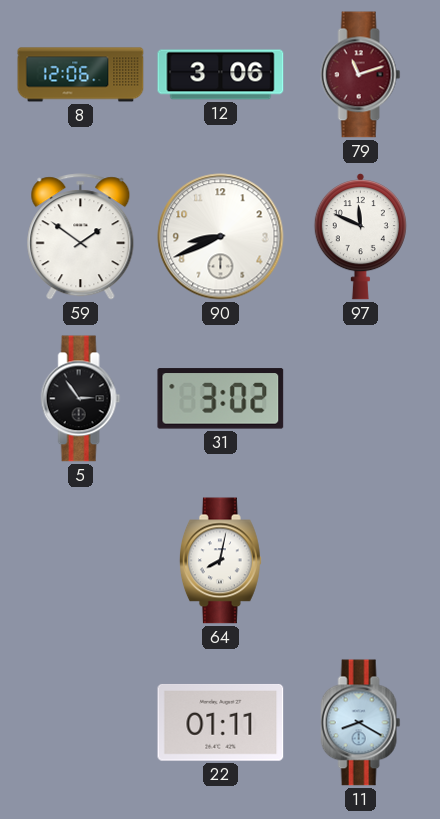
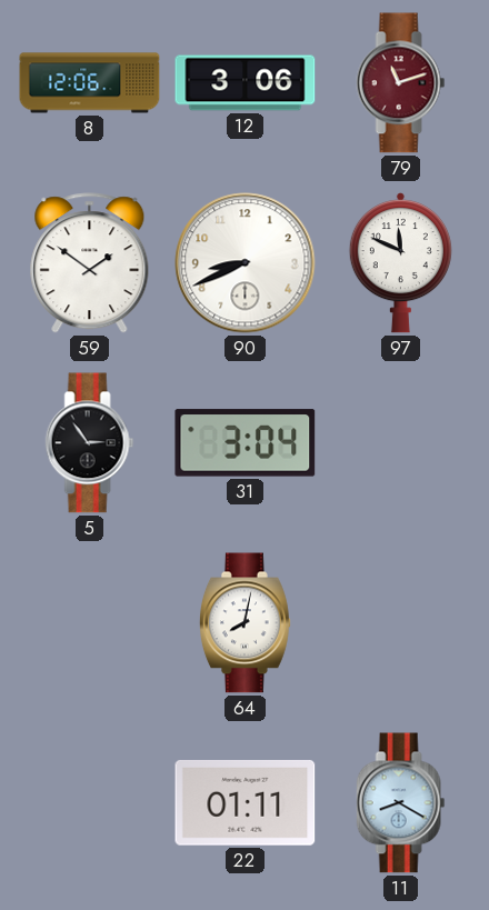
31: 3:02 -> 3:04
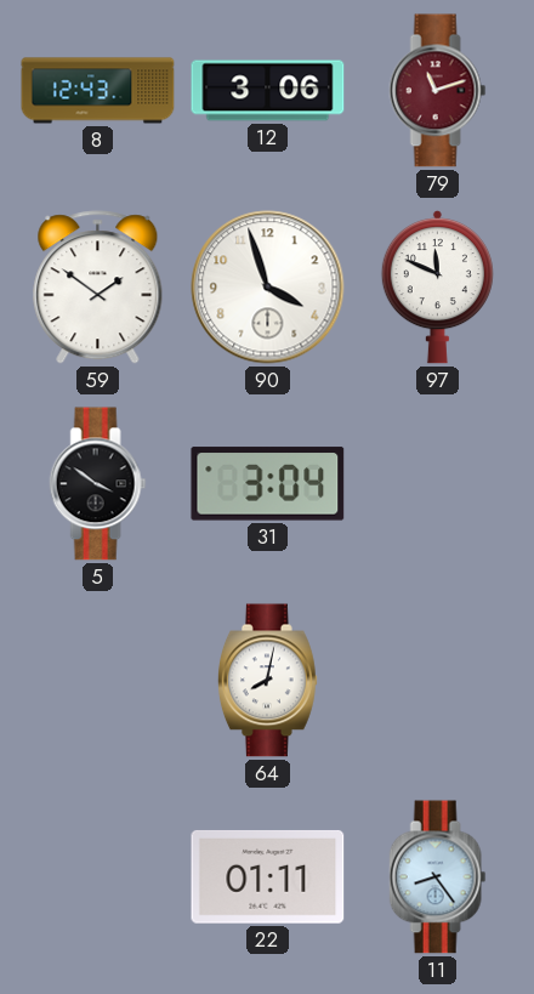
8: 12:06 -> 12:43
90: 8:41 -> 3:57
5: 2:54 -> 3:51
11: 8:20 -> 8:24
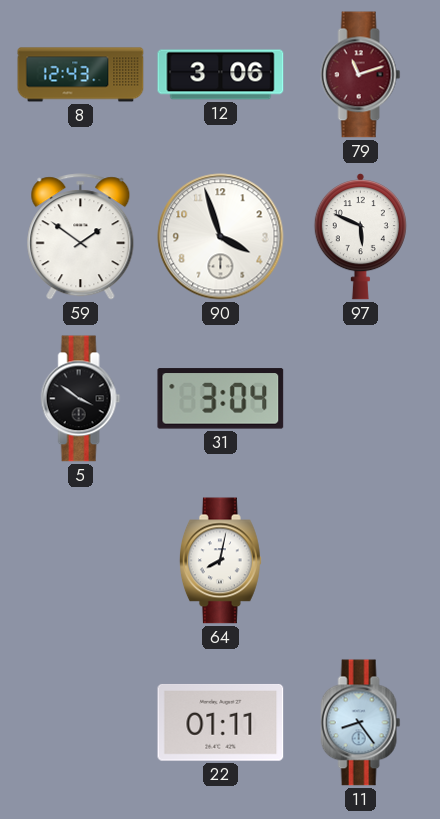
97: 11:49 -> 5:49
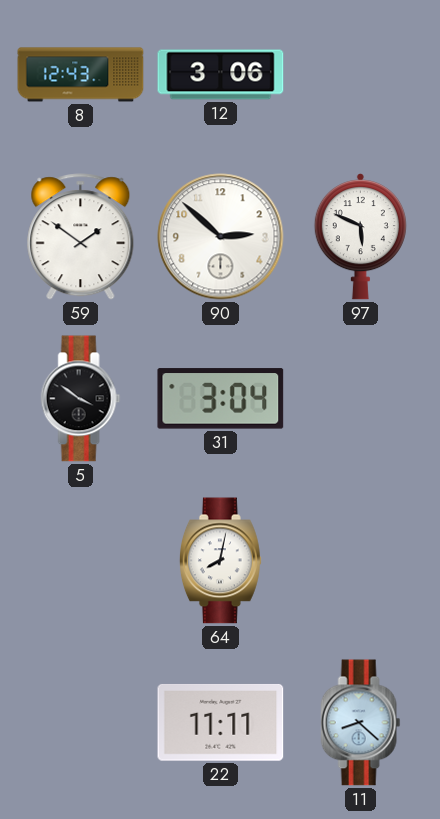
79: 11:12 -> none
90: 3:57 -> 2:52
22: 01:11 -> 11:11
11: 8:24 -> 8:22
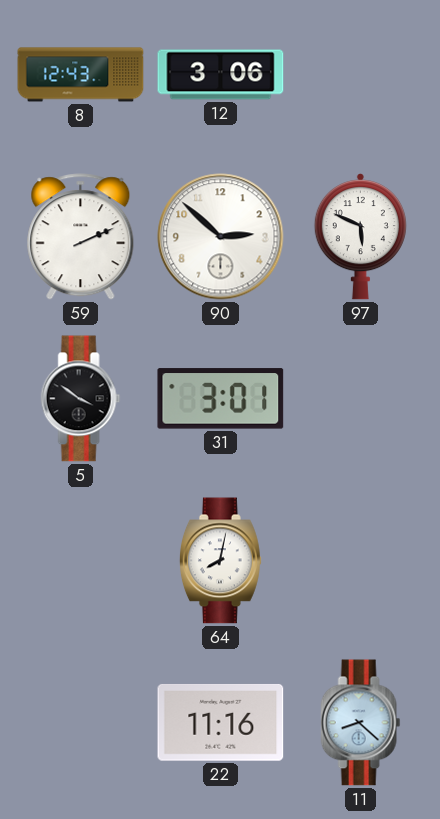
59: 1:51 -> 2:11
31: 3:04 -> 3:01
22: 11:11 -> 11:16
